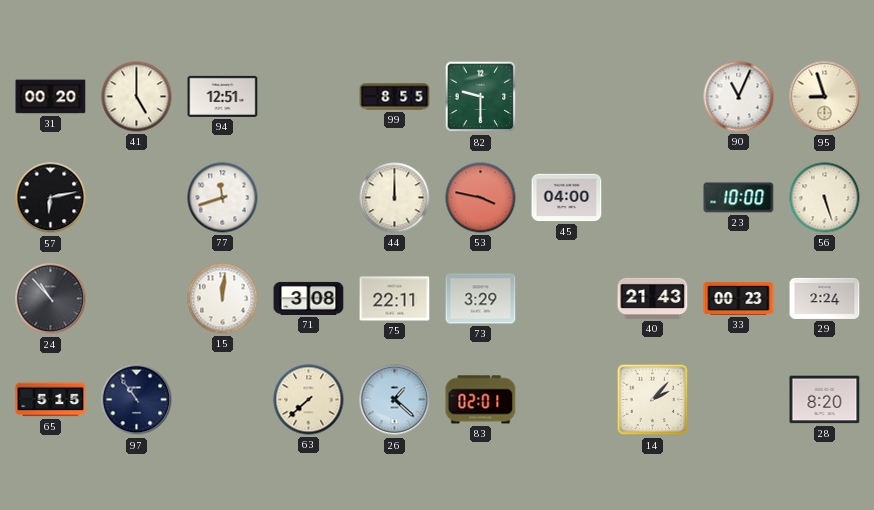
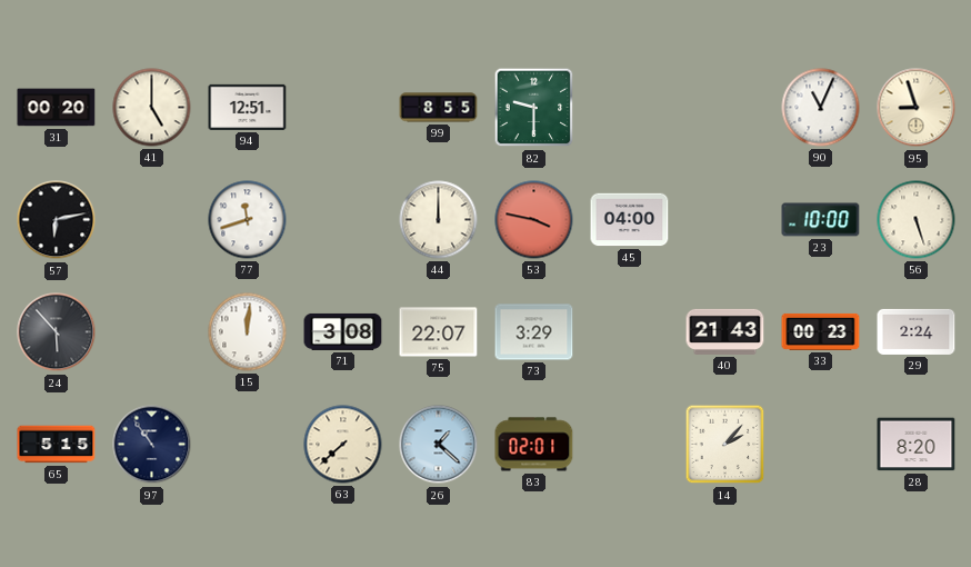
24: 10:53 -> 5:53
75: 22:11 -> 22:07
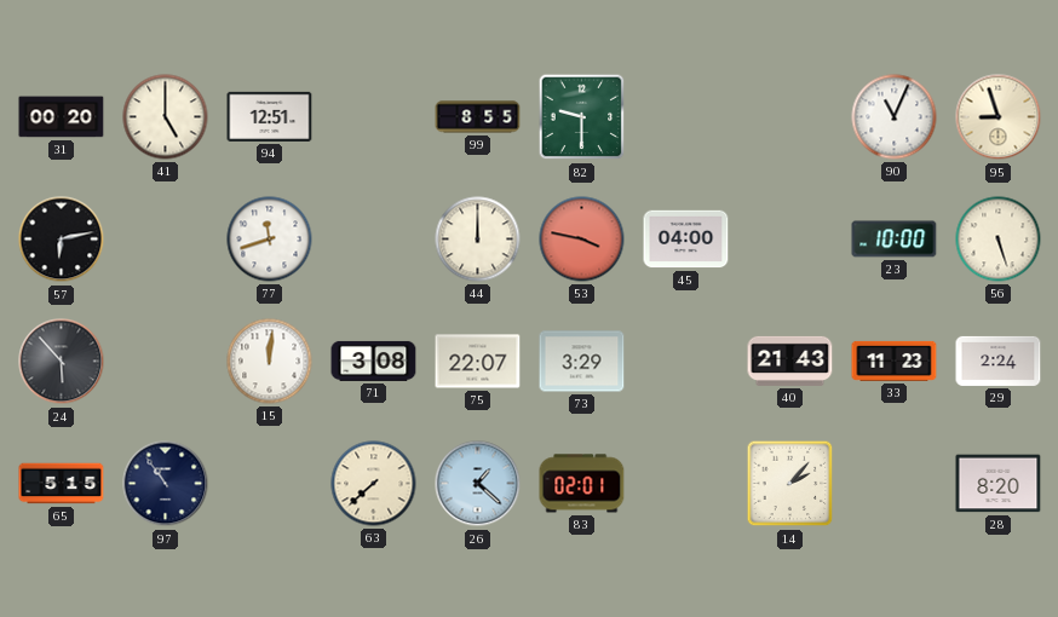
33: 00:23 -> 11:23
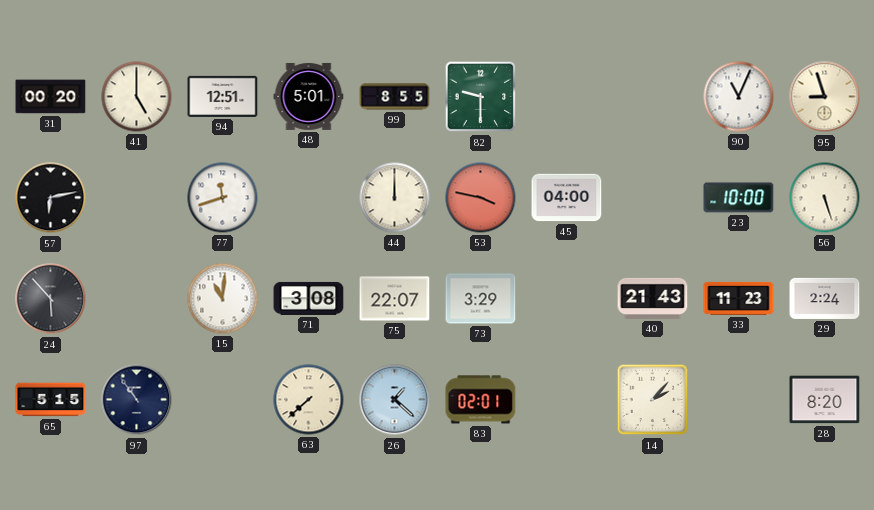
48: none -> 5:01
15: 12:01 -> 11:01
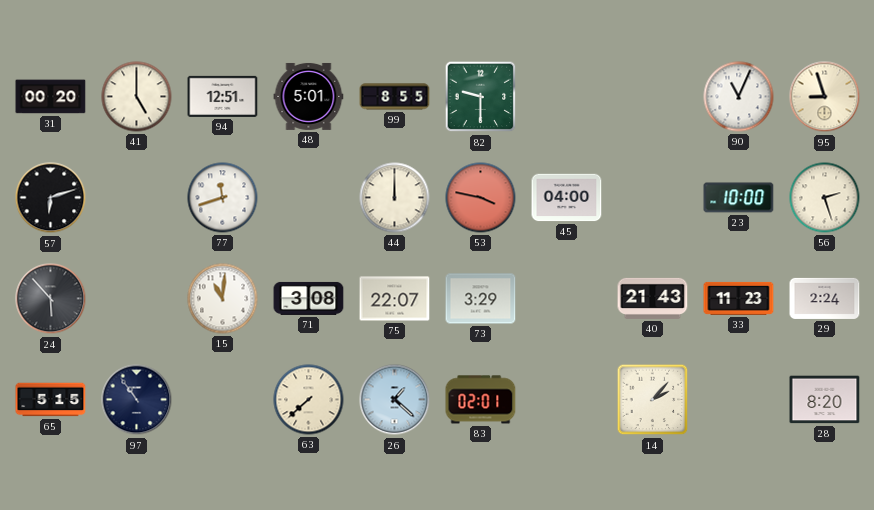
57: 6:13 -> 6:12
56: 5:27 -> 2:27
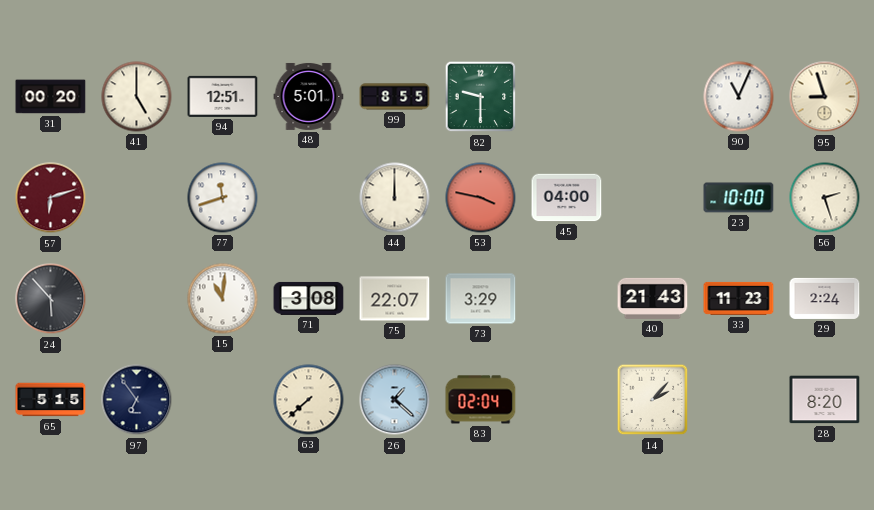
57 dial: black -> burgundy
97: 10:54 -> 6:54
83: 02:01 -> 02:04
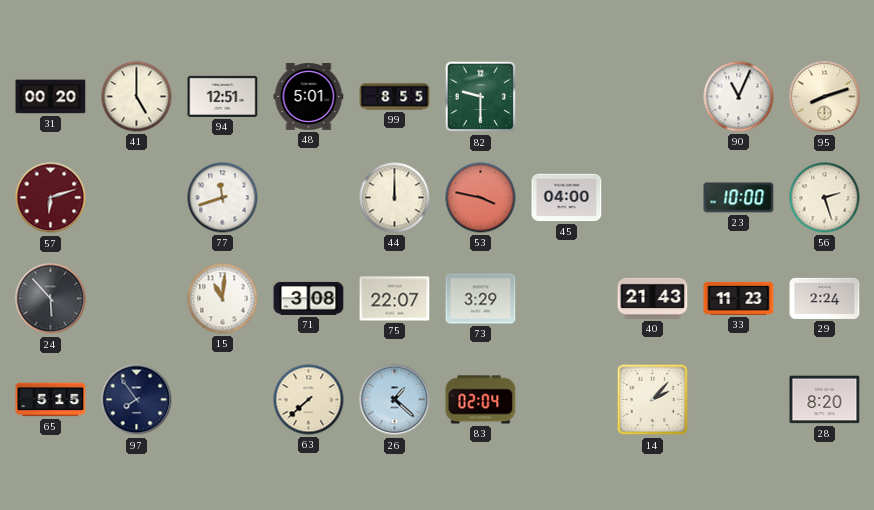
95: 8:57 -> 8:12
97: 6:54 -> 7:54
